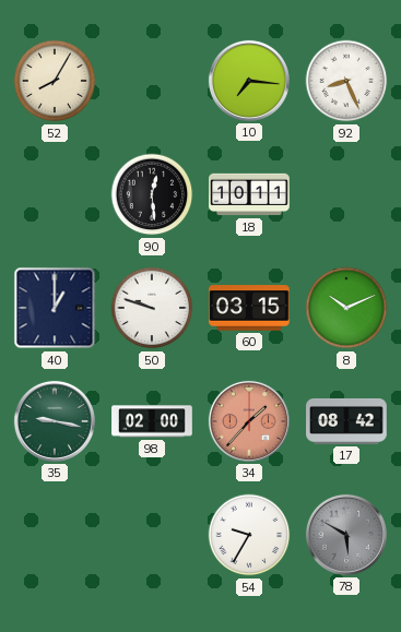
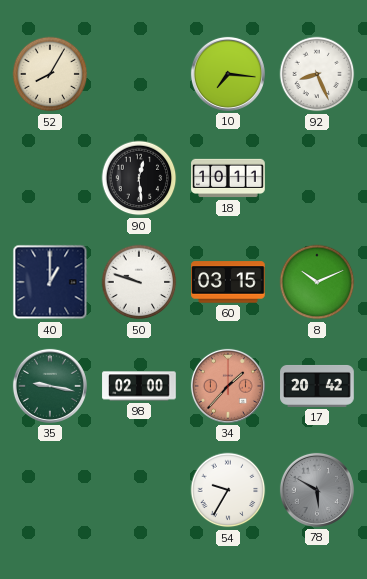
17: 08:42 -> 20:42
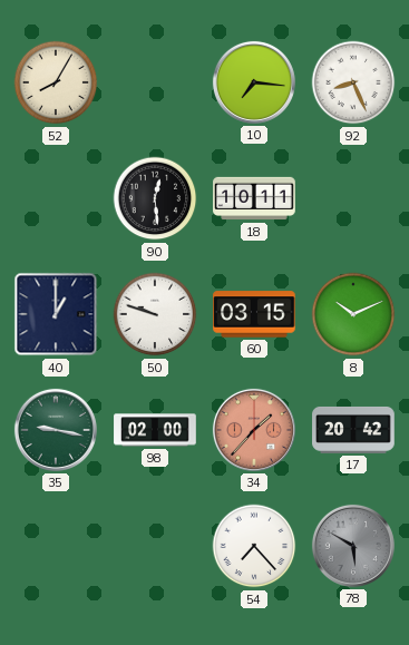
54: 9:35 -> 7:23
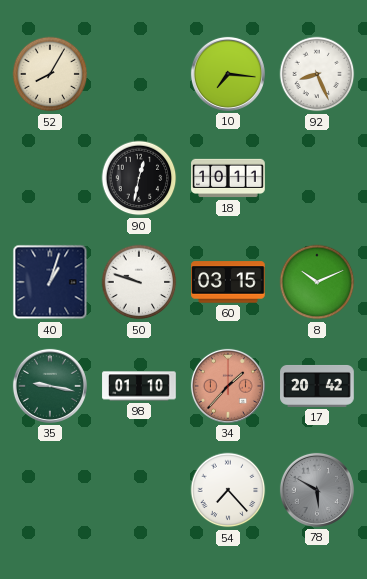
90: 12:29 -> 12:32
40: 1:00 -> 1:03
98: 02:00 -> 01:10
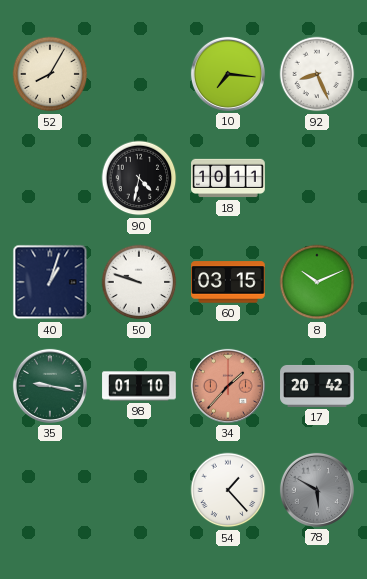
90: 12:32 -> 4:32
54: 7:23 -> 1:23
